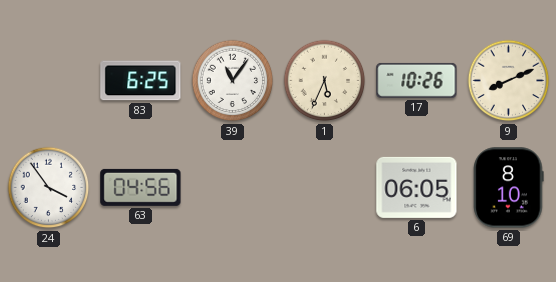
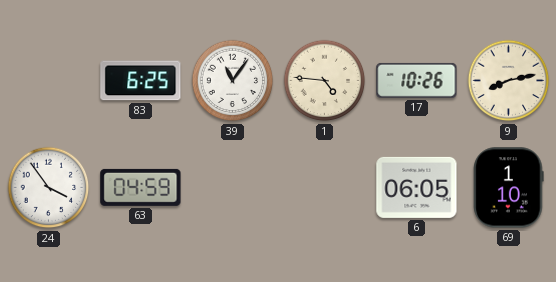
1: 5:34 -> 4:46
9: 8:11 -> 8:13
63: 04:56 -> 04:59
69: 8:10 -> 1:10
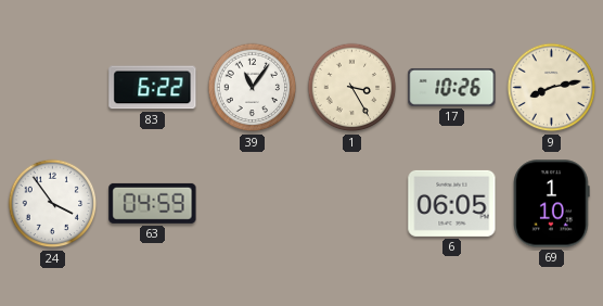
83: 6:25 -> 6:22
1: 4:46 -> 3:25
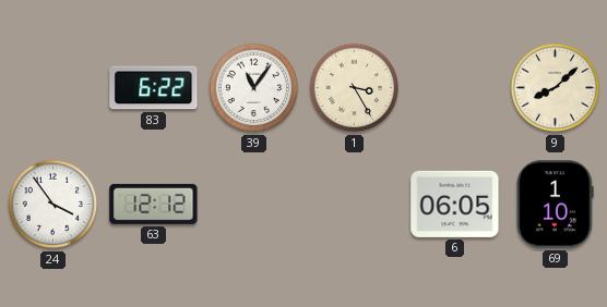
17: 10:26 -> none
9: 8:13 -> 8:08
63: 04:59 -> 12:12
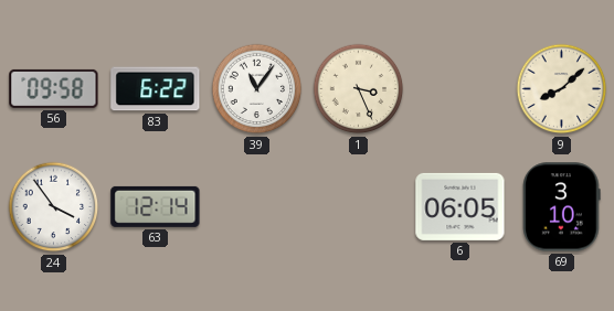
56: none -> 09:58
1: 3:25 -> 3:26
63: 12:12 -> 12:14
69: 1:10 -> 3:10
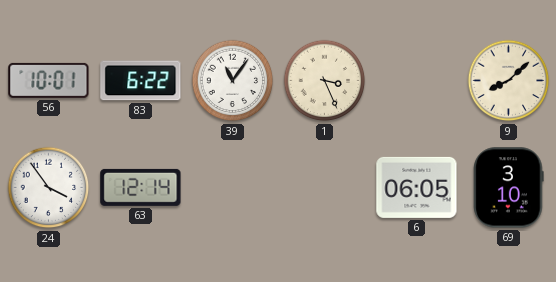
56: 09:58 -> 10:01
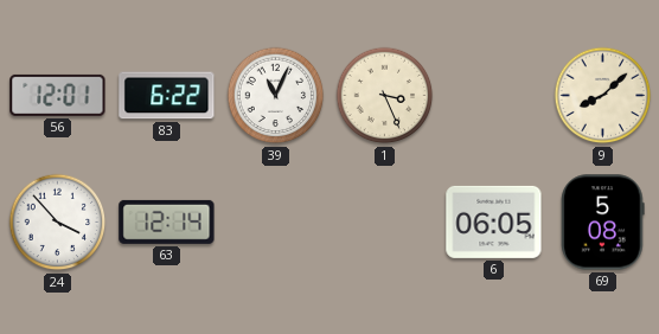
56: 10:01 -> 12:01
39: 11:06 -> 11:04
24: 3:54 -> 3:53
69: 3:10 -> 5:08
